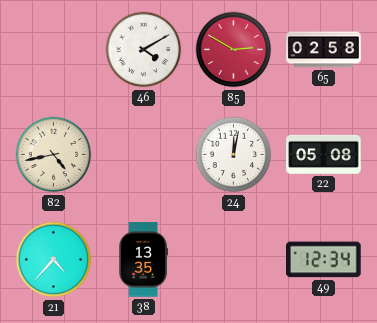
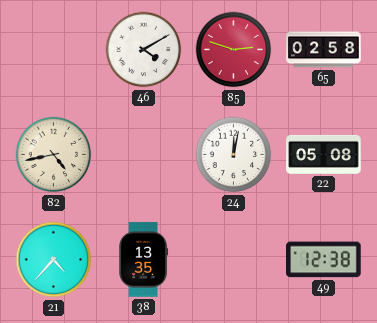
85: 2:50 -> 2:48
49: 12:34 -> 12:38
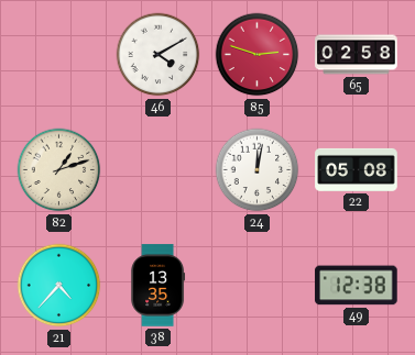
82: 4:43 -> 1:12
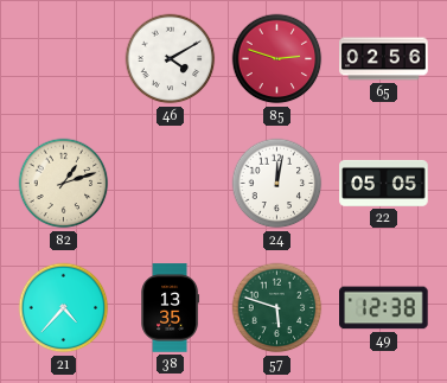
65: 02:58 -> 02:56
22: 05:08 -> 05:05
57: none -> 5:48
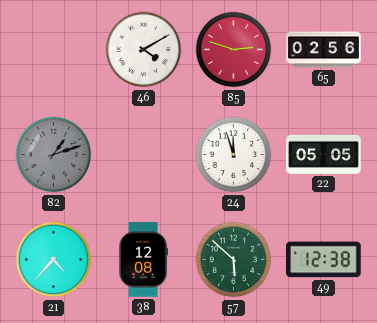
82 dial: cream -> grey
24: 12:02 -> 11:57
38: 13:35 -> 12:08
57: 5:48 -> 5:52
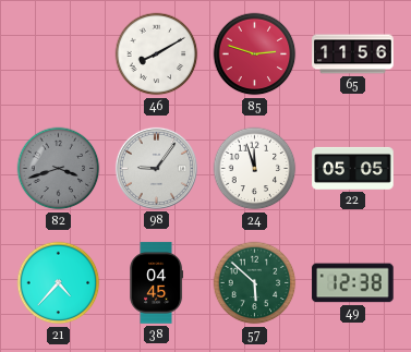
46: 4:10 -> 8:10
65: 02:56 -> 11:56
82: 1:12 -> 3:42
98: none -> 9:06
38: 12:08 -> 04:45
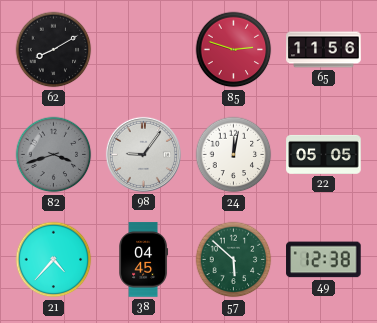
62: none -> 8:10
46: 8:10 -> none
24: 11:57 -> 12:02
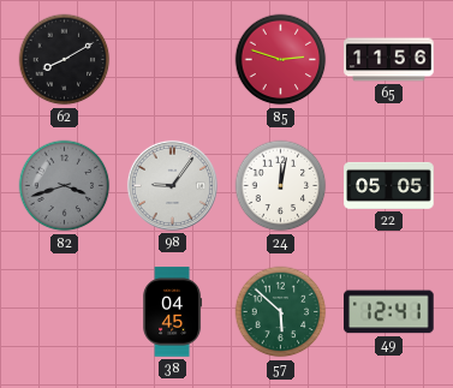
21: 4:37 -> none
49: 12:38 -> 12:41
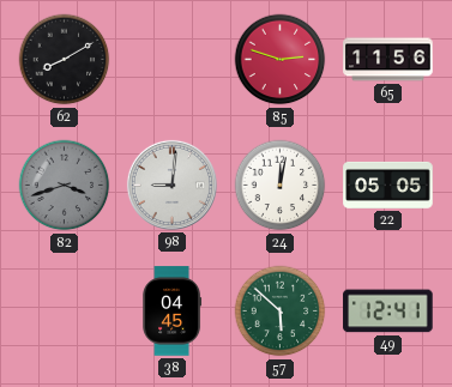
98: 9:06 -> 9:01
